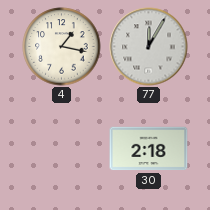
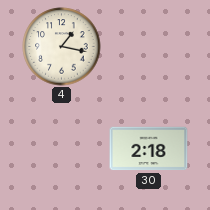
77: 12:05 -> none
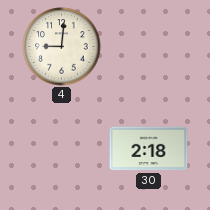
4: 1:17 -> 9:01
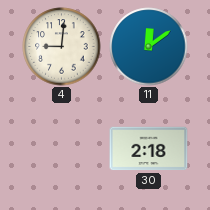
11: none -> 12:09
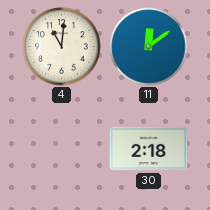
4: 9:01 -> 11:01
